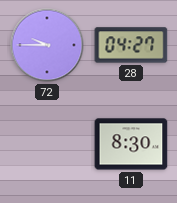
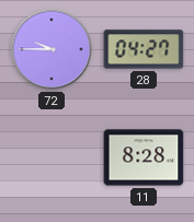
11: 8:30 -> 8:28
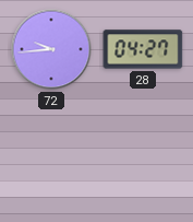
72: 9:45 -> 9:44
11: 8:28 -> none
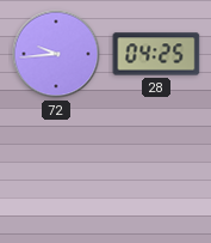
28: 04:27 -> 04:25
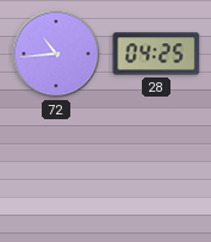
72: 9:44 -> 10:44
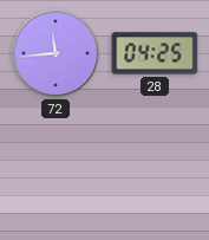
72: 10:44 -> 11:44
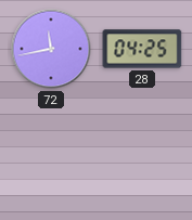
72: 11:44 -> 11:43
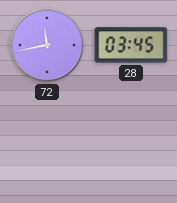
28: 04:25 -> 03:45
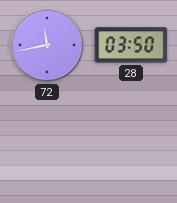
28: 03:45 -> 03:50
